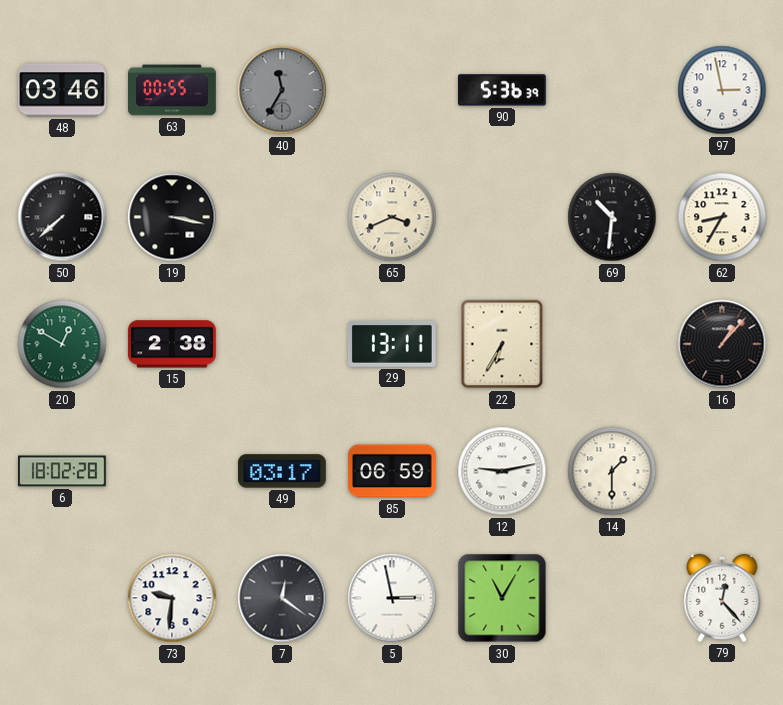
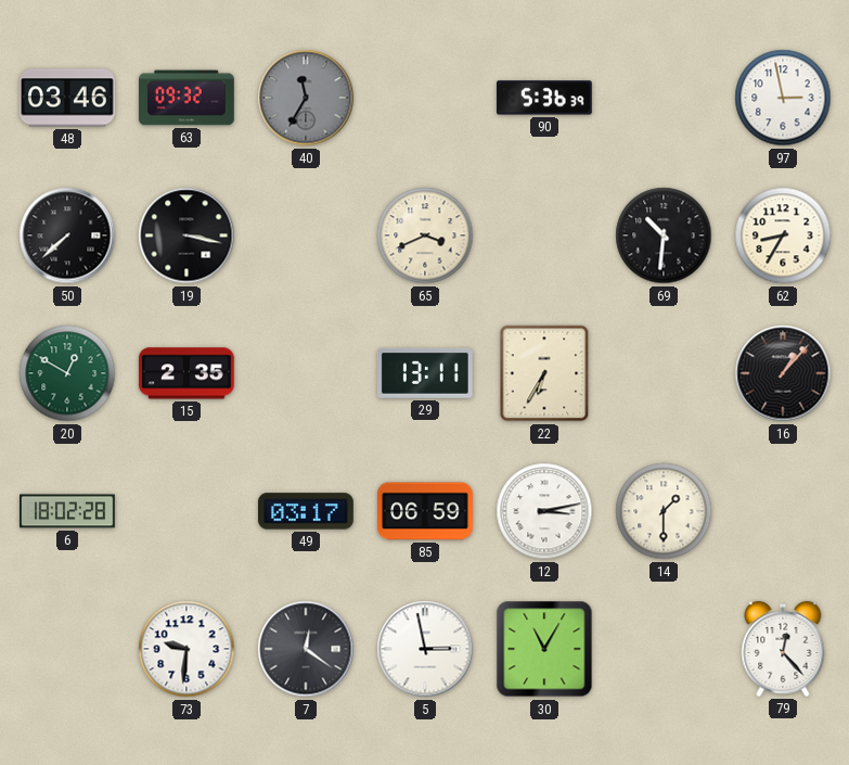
63: 00:55 -> 09:32
15: 2:38 -> 2:35
12: 9:13 -> 3:13
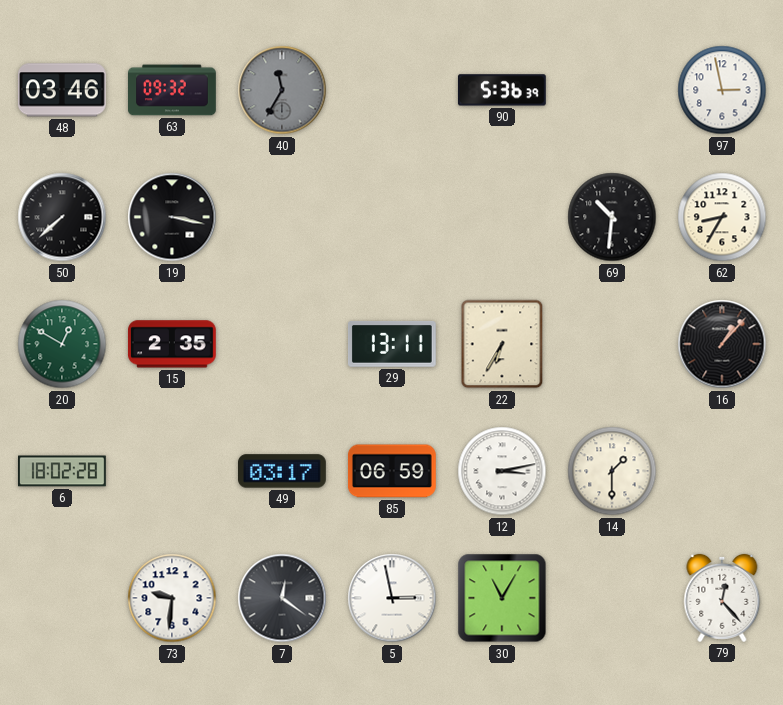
65: 3:41 -> none
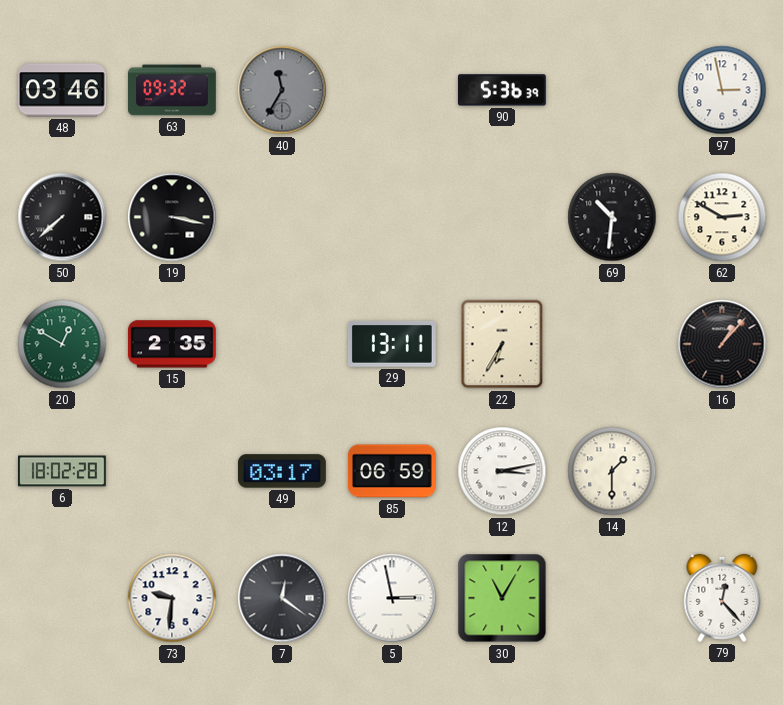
62: 8:35 -> 2:50
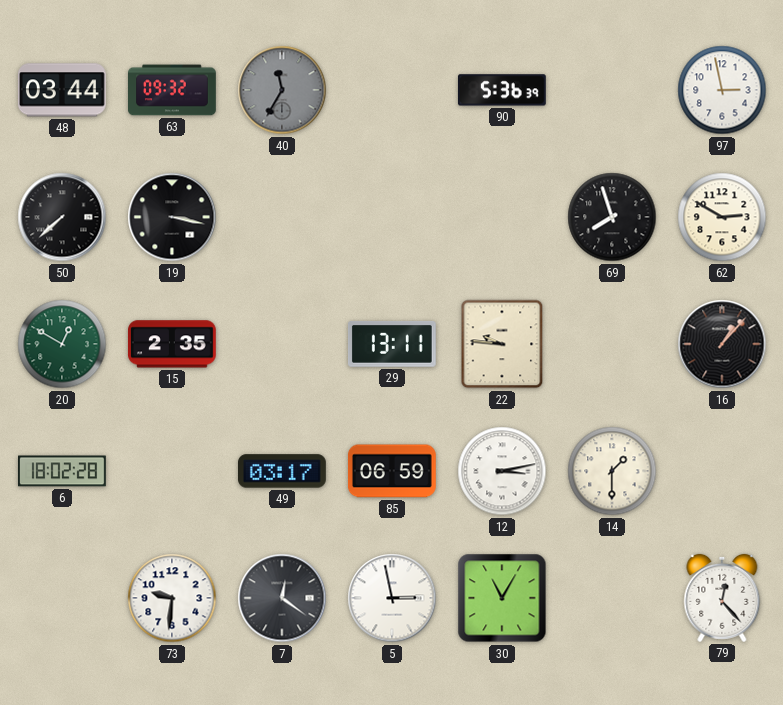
48: 03:46 -> 03:44
69: 10:31 -> 7:57
22: 6:35 -> 9:46
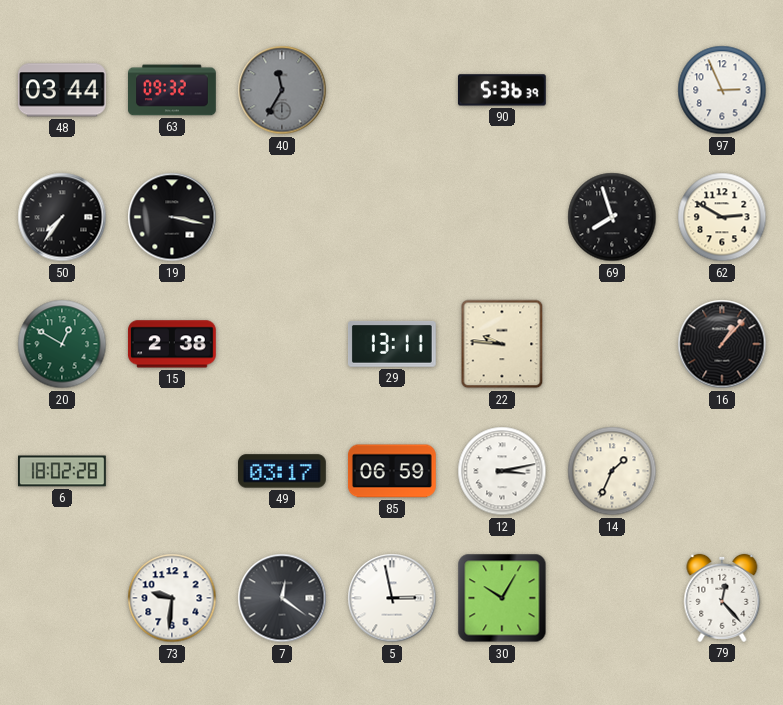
97: 2:58 -> 2:56
50: 7:38 -> 7:36
15: 2:35 -> 2:38
14: 1:30 -> 1:34
30: 11:05 -> 10:05
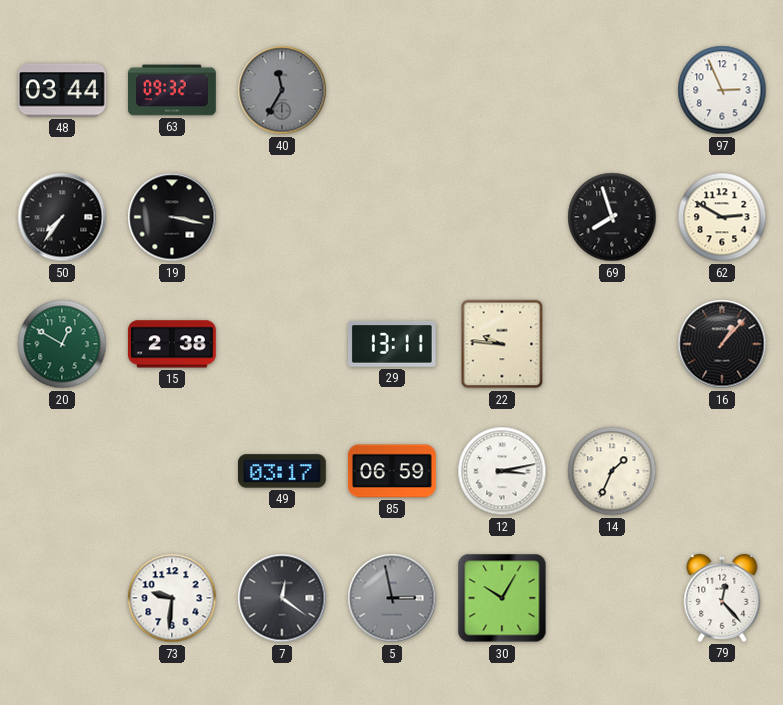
90: 5:36 -> none
6: 18:02 -> none
5 dial: white -> grey
